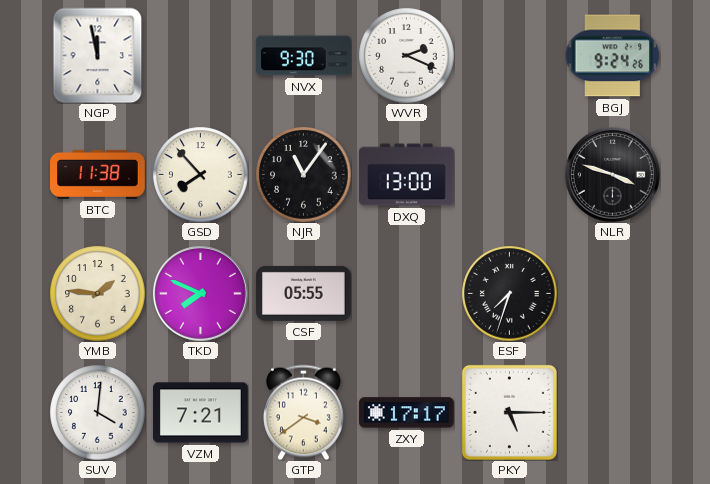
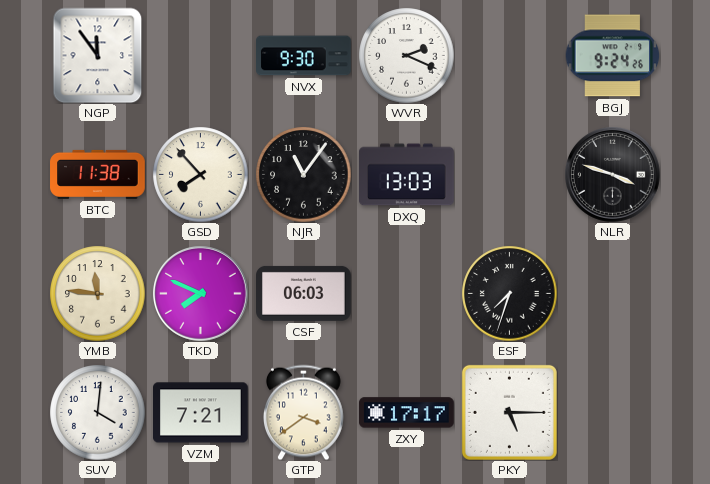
NGP: 11:58 -> 11:54
DXQ: 13:00 -> 13:03
YMB: 1:46 -> 11:46
CSF: 05:55 -> 06:03
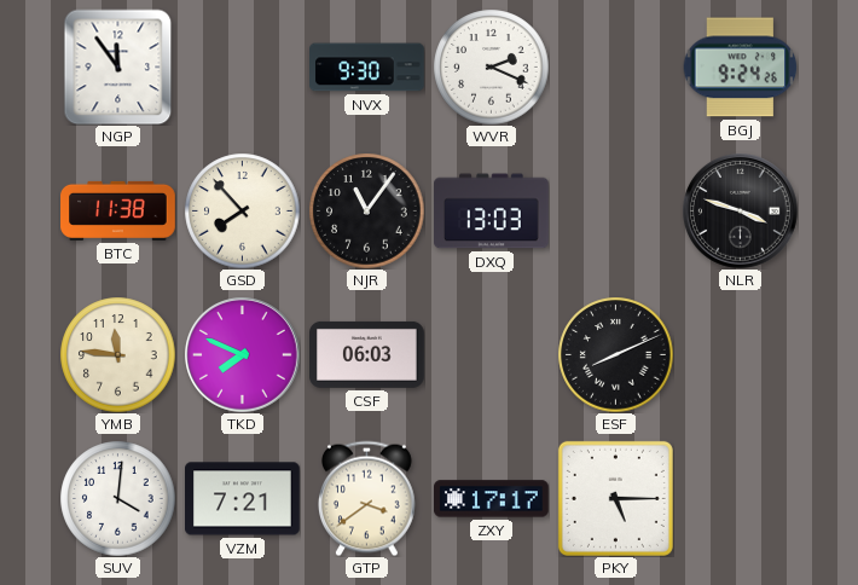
ESF: 7:33 -> 8:11
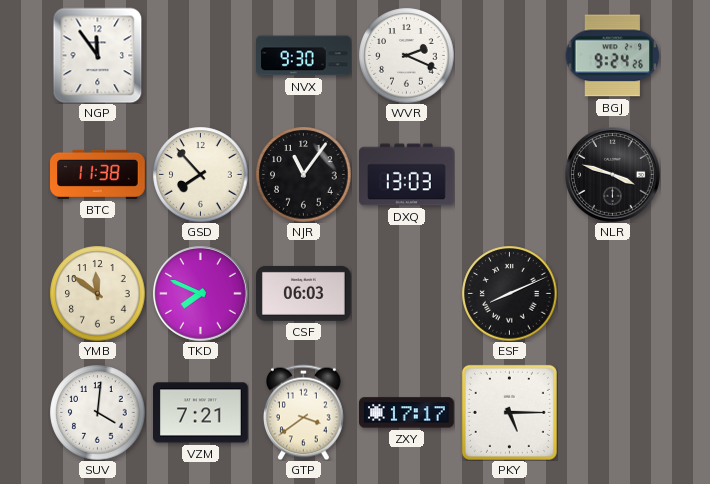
YMB: 11:46 -> 11:51
